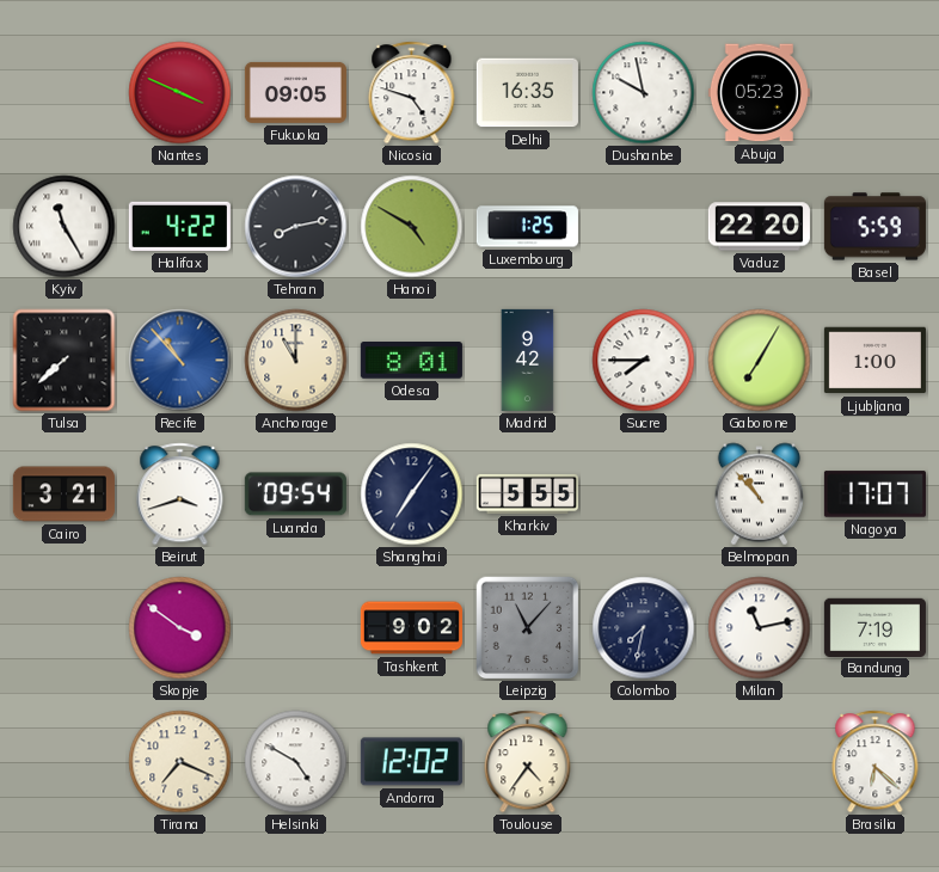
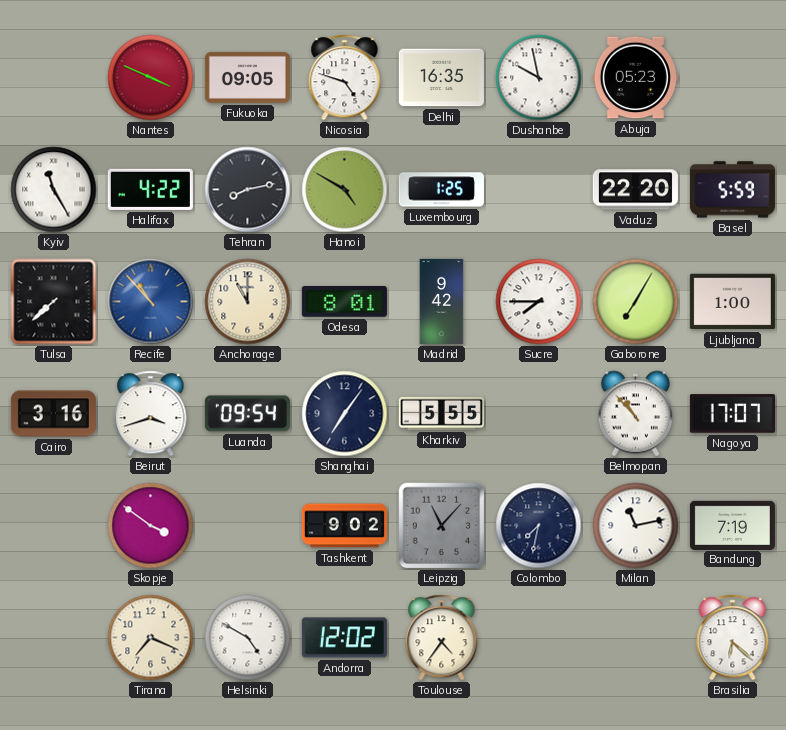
Cairo: 3:21 -> 3:16
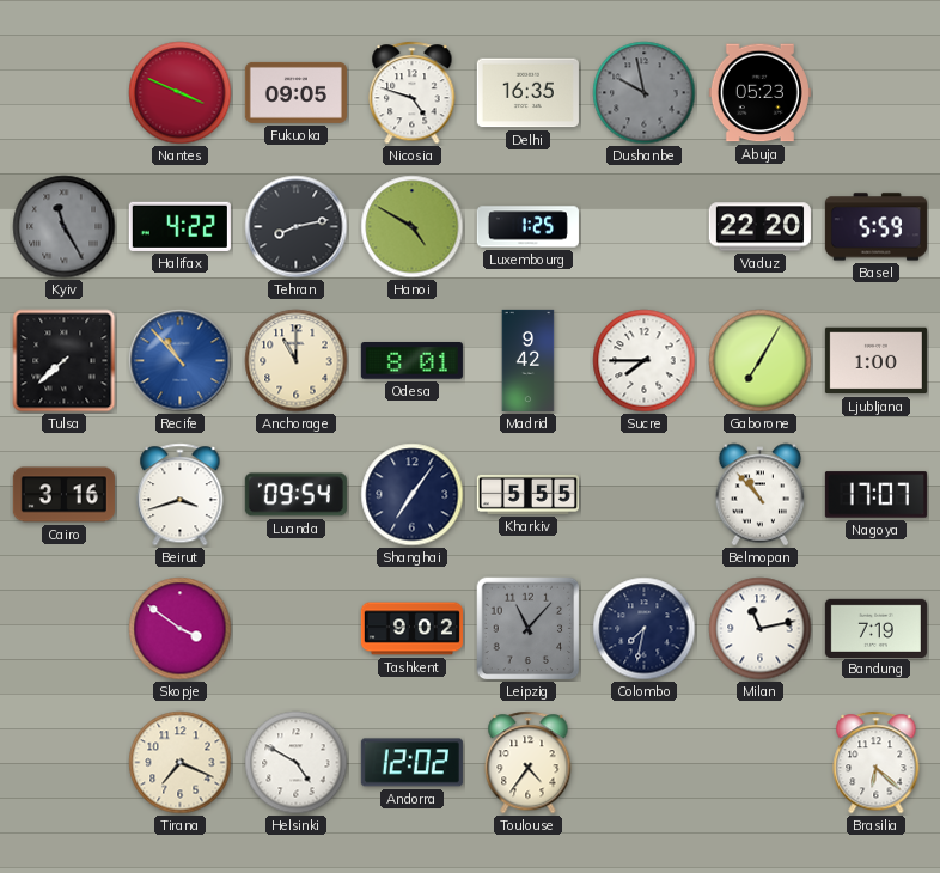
Dushanbe dial: white -> grey
Kyiv dial: white -> grey
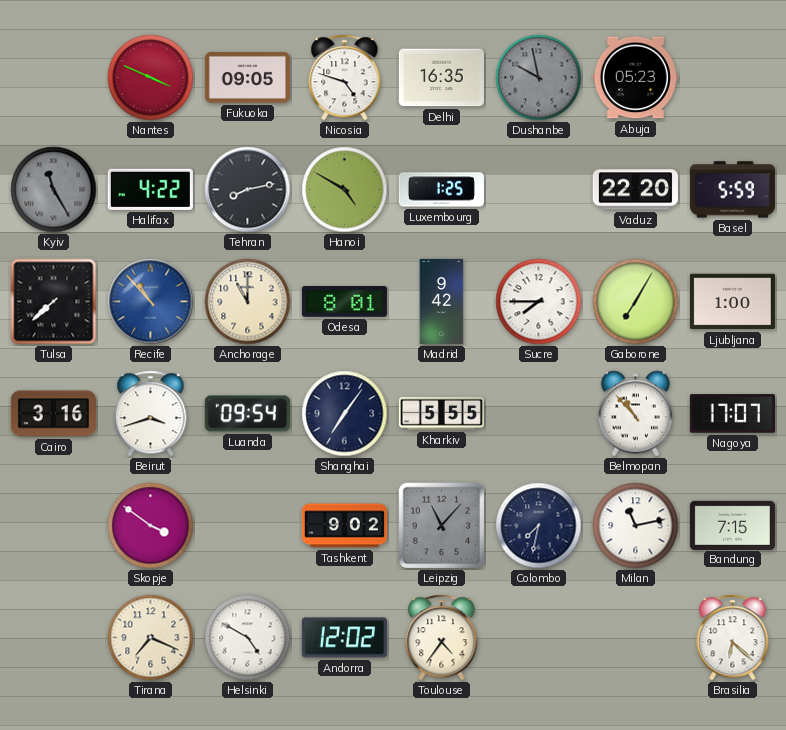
Bandung: 7:19 -> 7:15
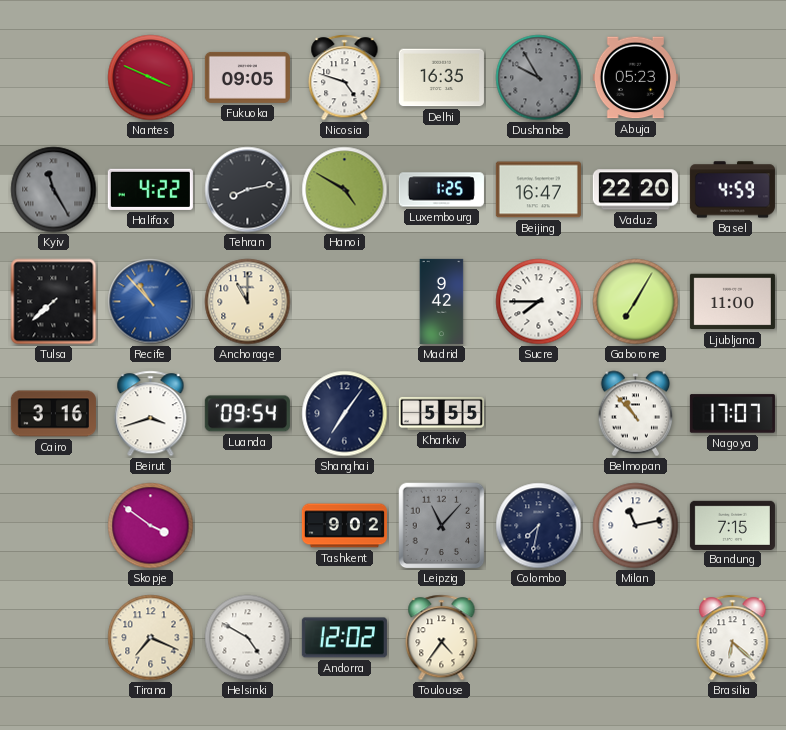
Dushanbe: 9:58 -> 9:55
Beijing: none -> 16:47
Basel: 5:59 -> 4:59
Odesa: 8:01 -> none
Ljubljana: 1:00 -> 11:00
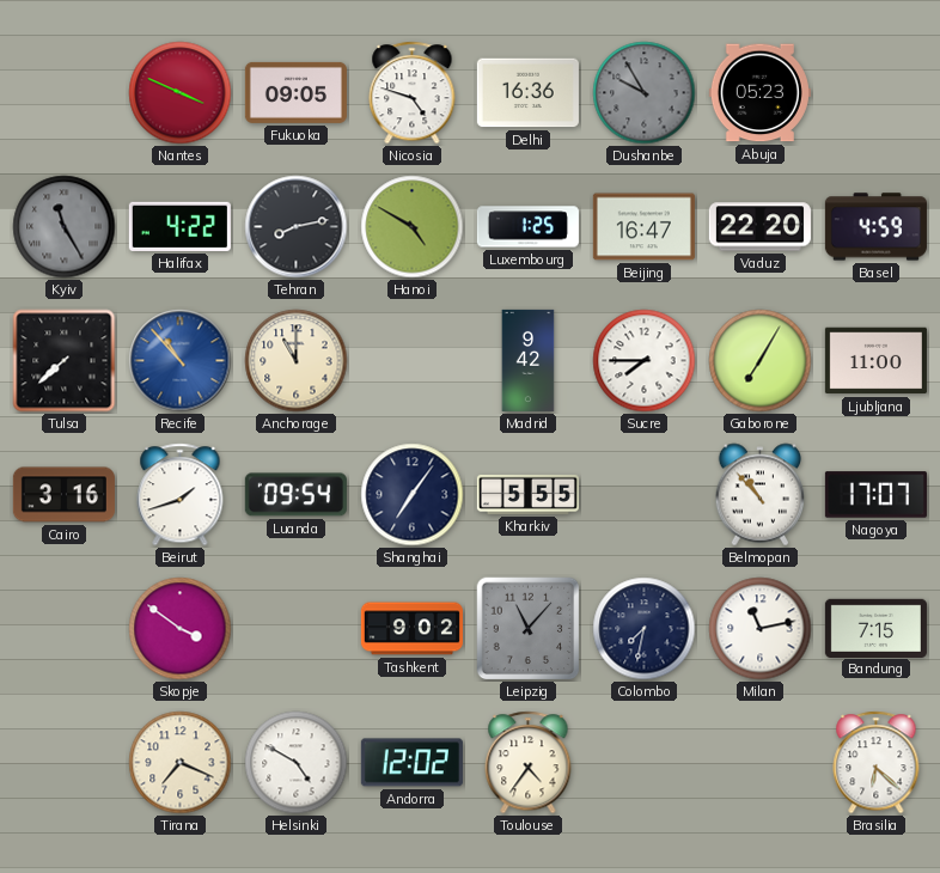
Delhi: 16:35 -> 16:36
Beirut: 3:42 -> 1:42
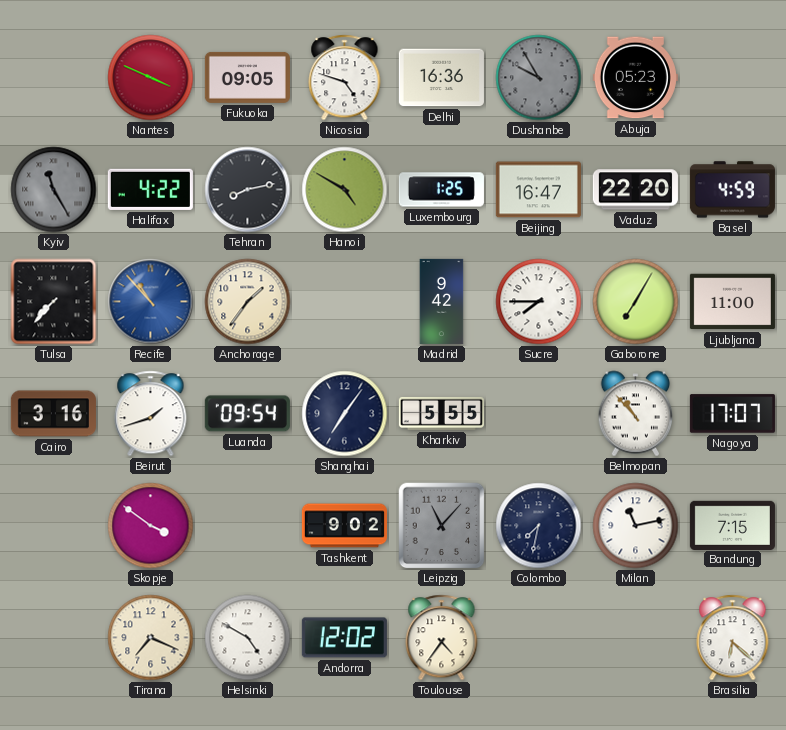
Tulsa: 7:38 -> 7:37
Anchorage: 11:00 -> 1:36
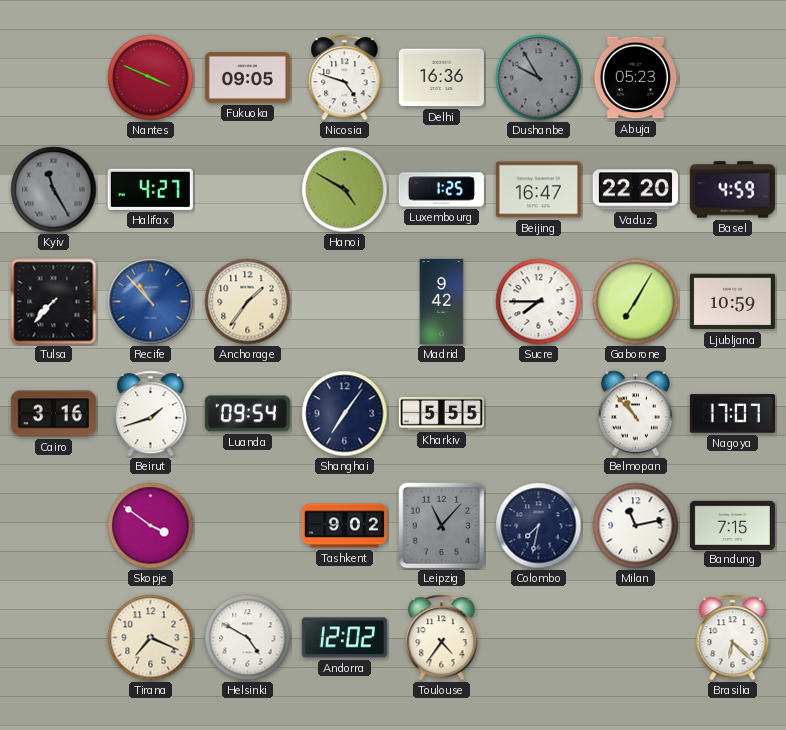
Halifax: 4:22 -> 4:27
Tehran: 8:13 -> none
Ljubljana: 11:00 -> 10:59
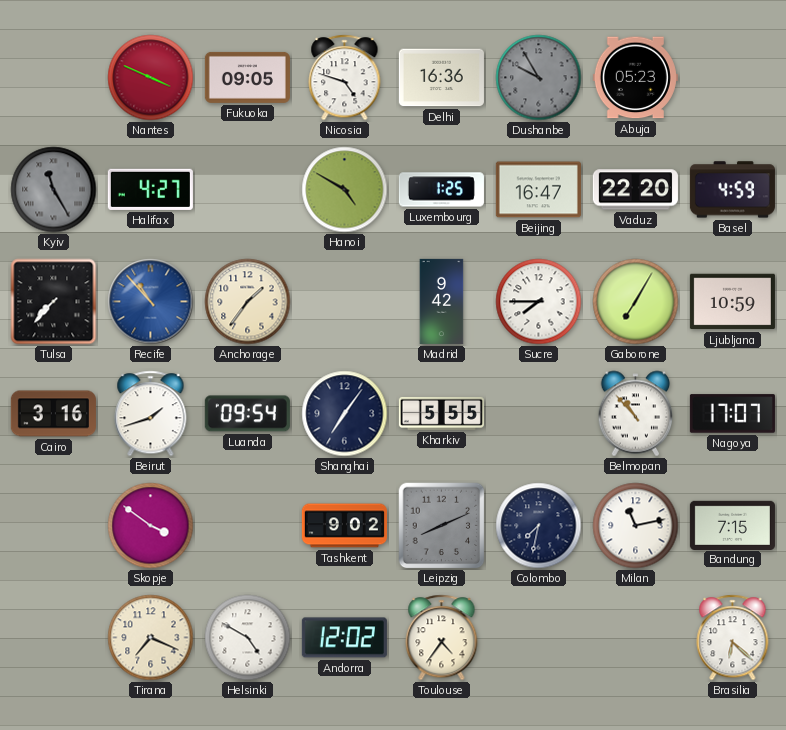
Leipzig: 11:07 -> 8:11
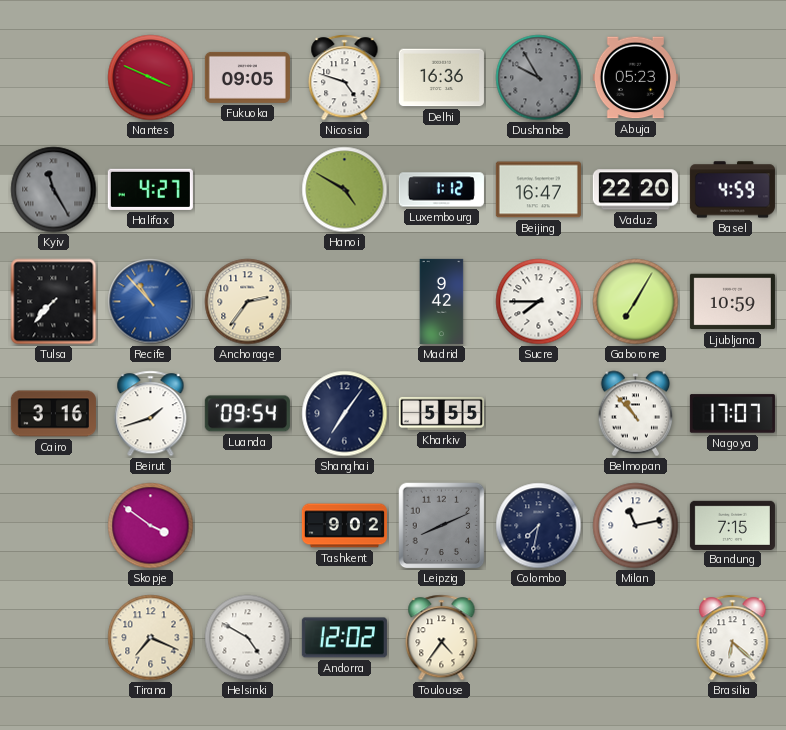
Luxembourg: 1:25 -> 1:12
Anchorage: 1:36 -> 2:36
